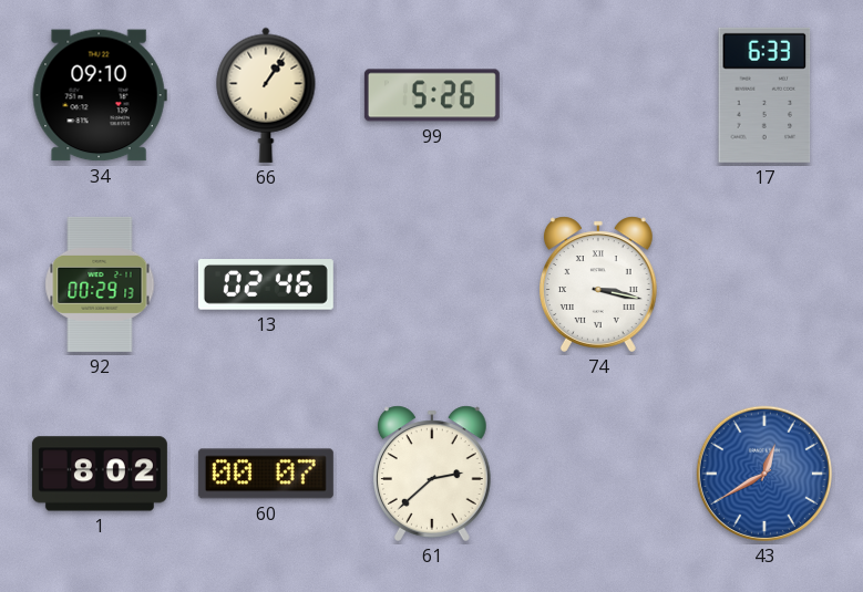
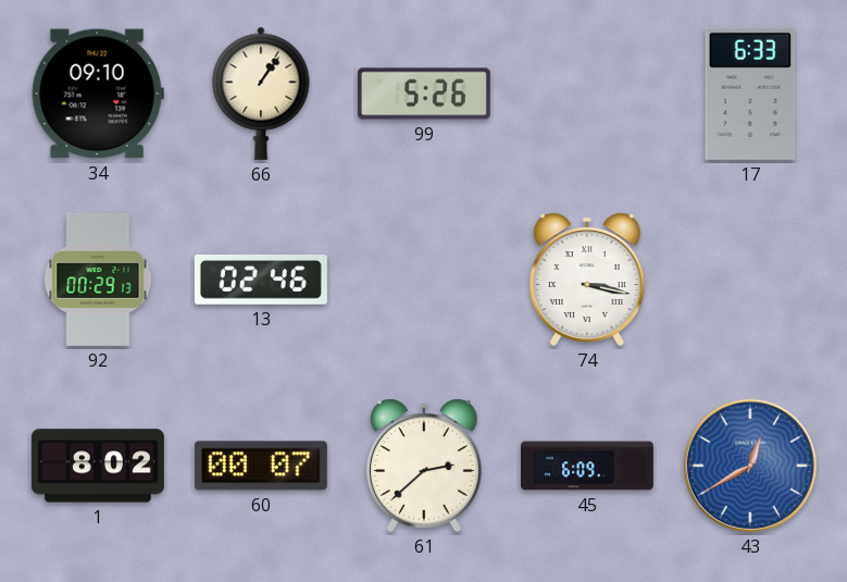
45: none -> 6:09
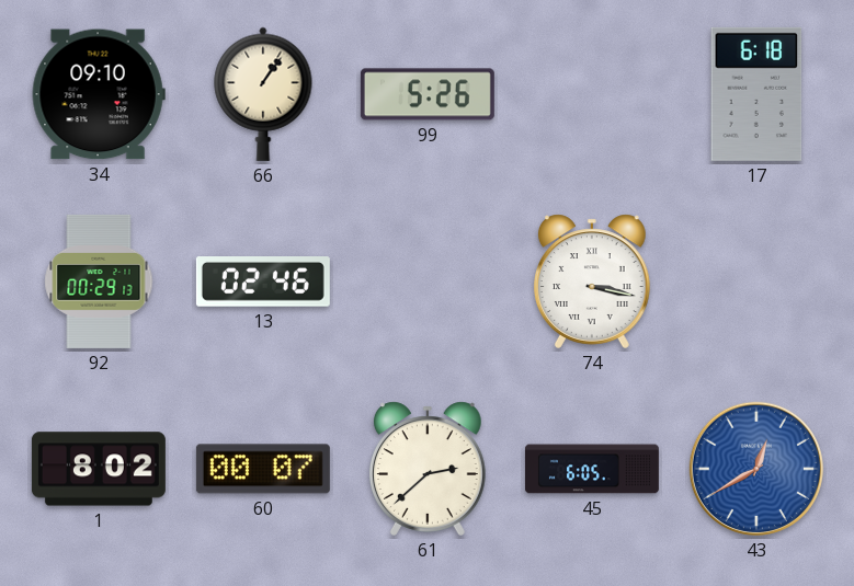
17: 6:33 -> 6:18
45: 6:09 -> 6:05
